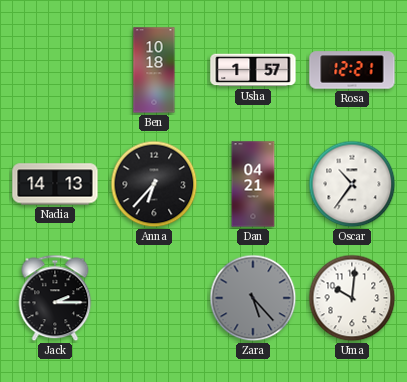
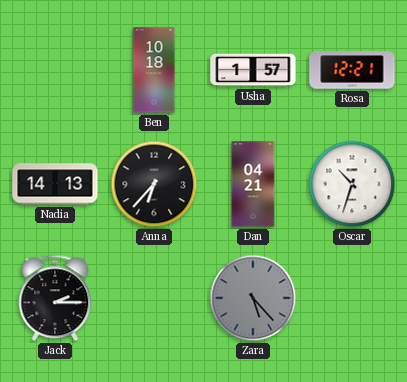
Oscar: 10:36 -> 10:33
Uma: 10:01 -> none
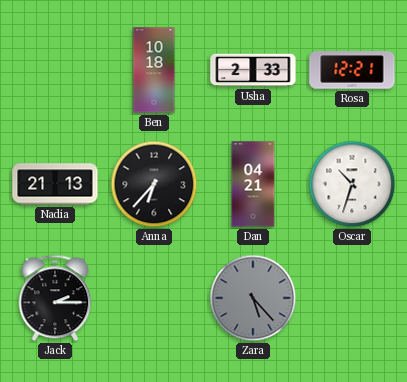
Usha: 1:57 -> 2:33
Nadia: 14:13 -> 21:13
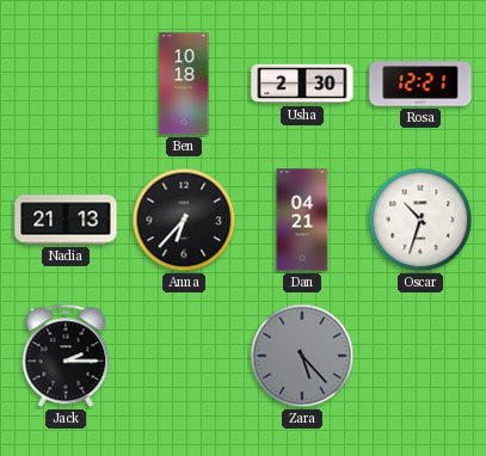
Usha: 2:33 -> 2:30
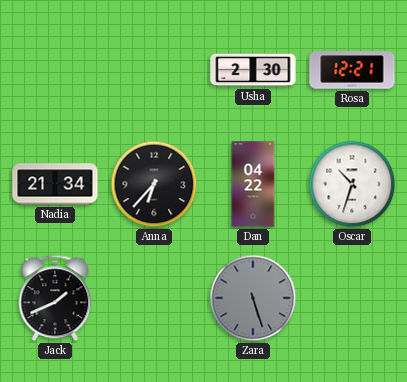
Ben: 10:18 -> none
Nadia: 21:13 -> 21:34
Dan: 04:21 -> 04:22
Jack: 2:15 -> 1:41
Zara: 5:23 -> 5:27
